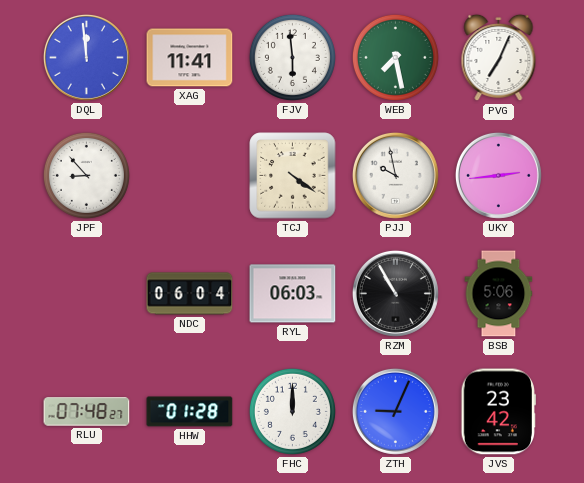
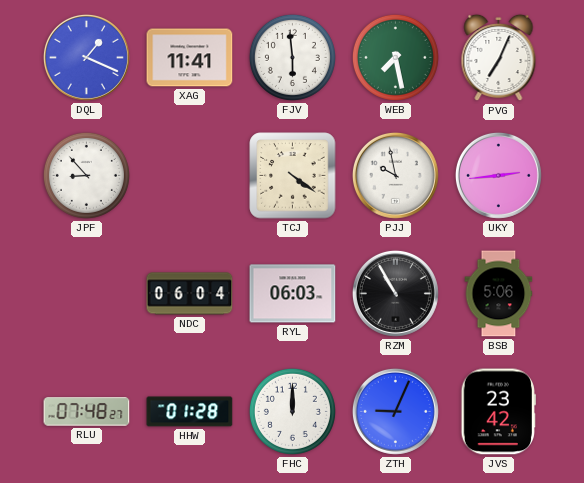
DQL: 11:59 -> 1:19
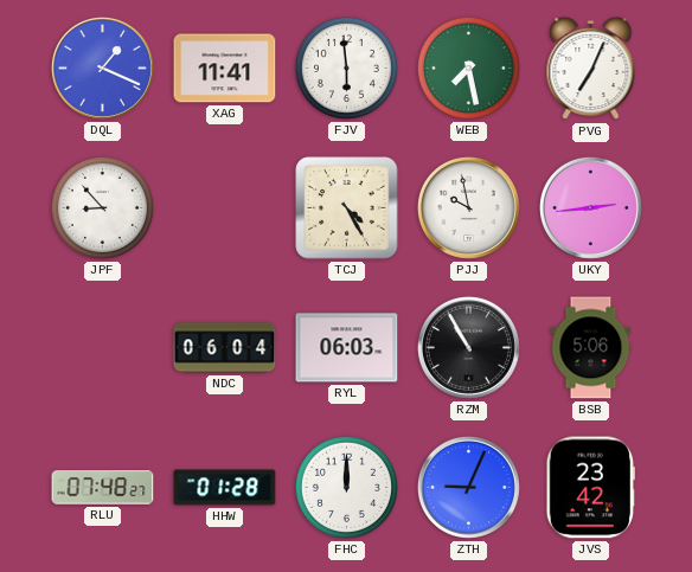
TCJ: 4:21 -> 4:25
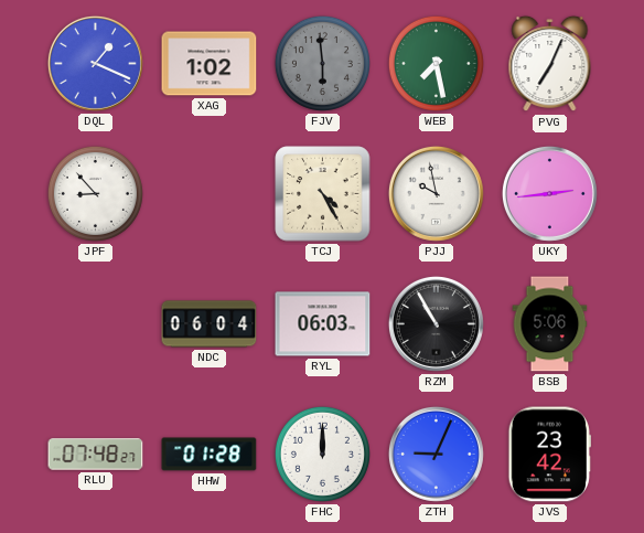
XAG: 11:41 -> 1:02
FJV dial: white -> grey
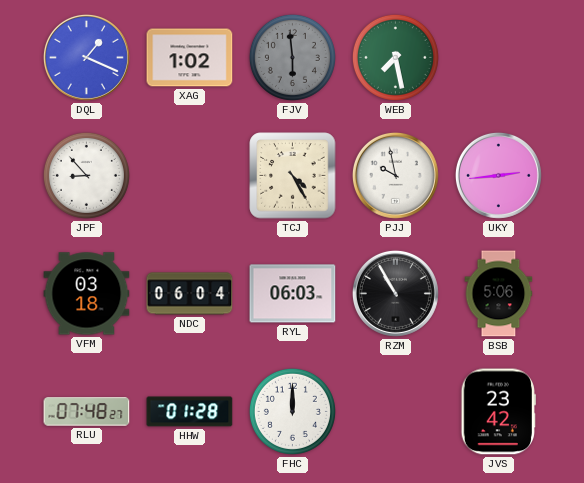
PVG: 7:04 -> none
VFM: none -> 03:18
ZTH: 9:04 -> none
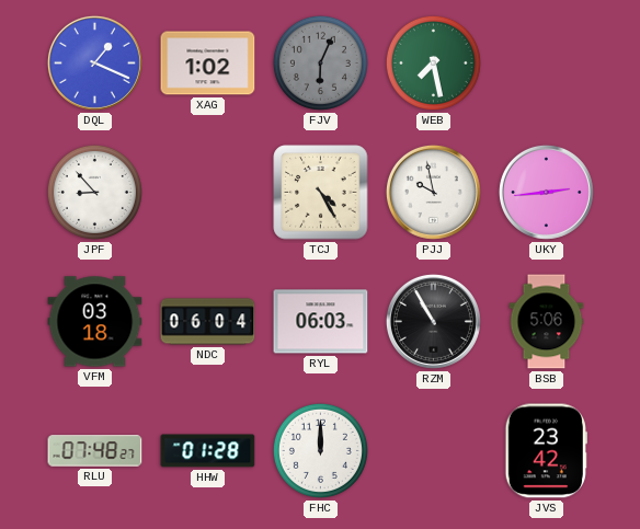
FJV: 5:59 -> 6:04
